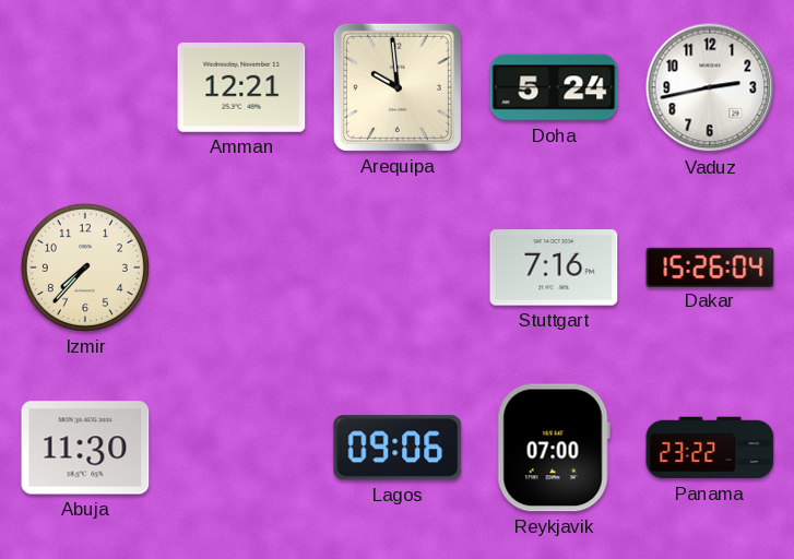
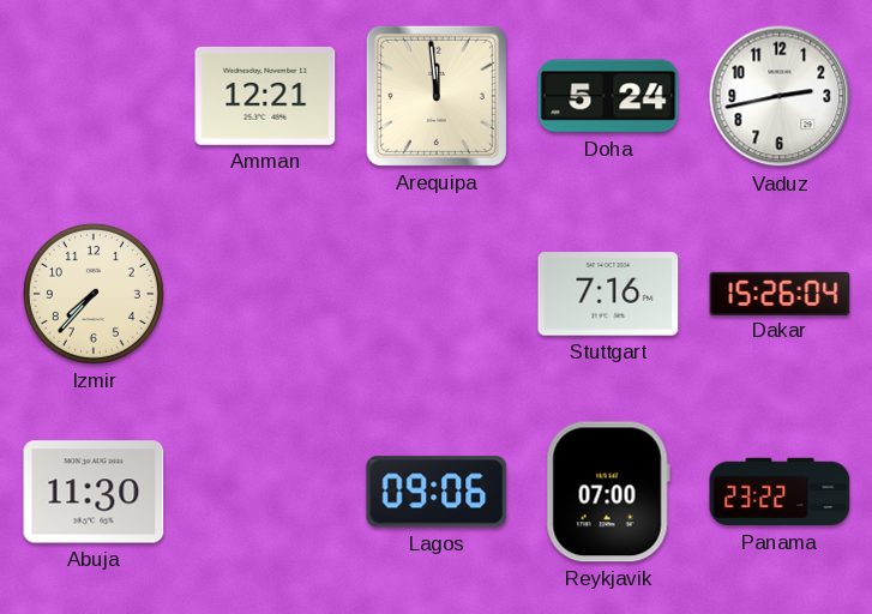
Arequipa: 9:59 -> 11:59
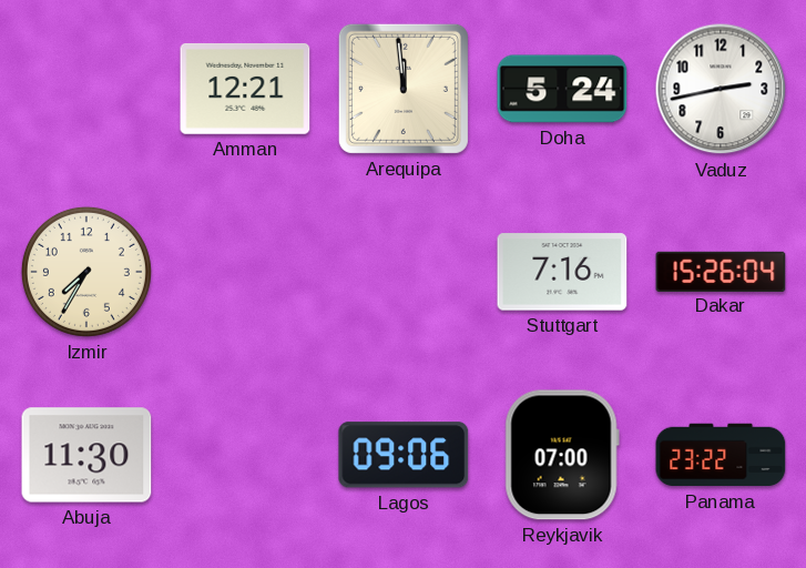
Izmir: 7:37 -> 7:35
